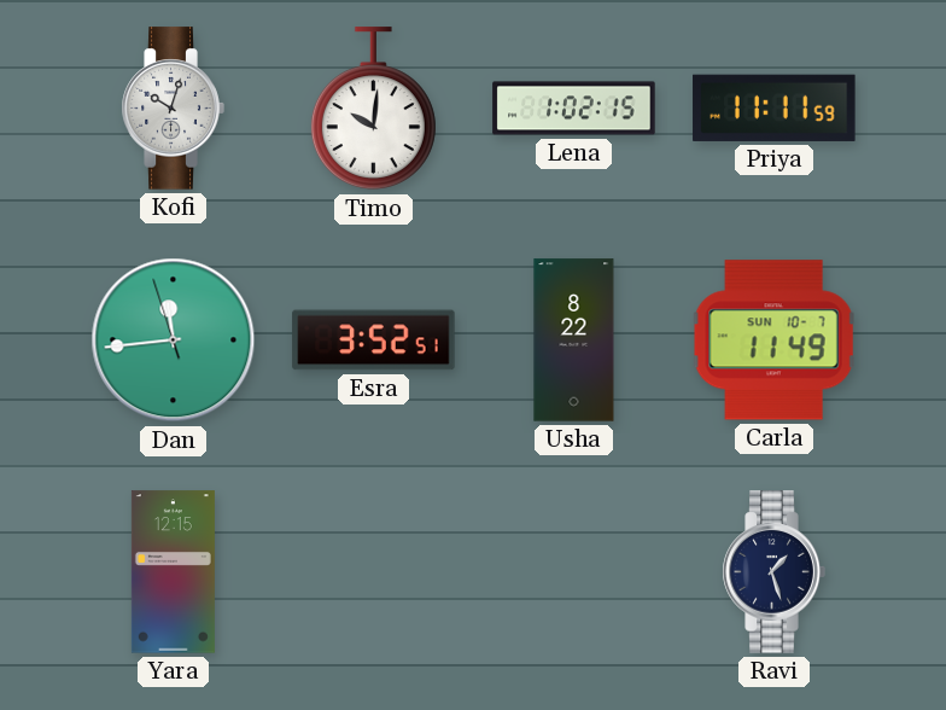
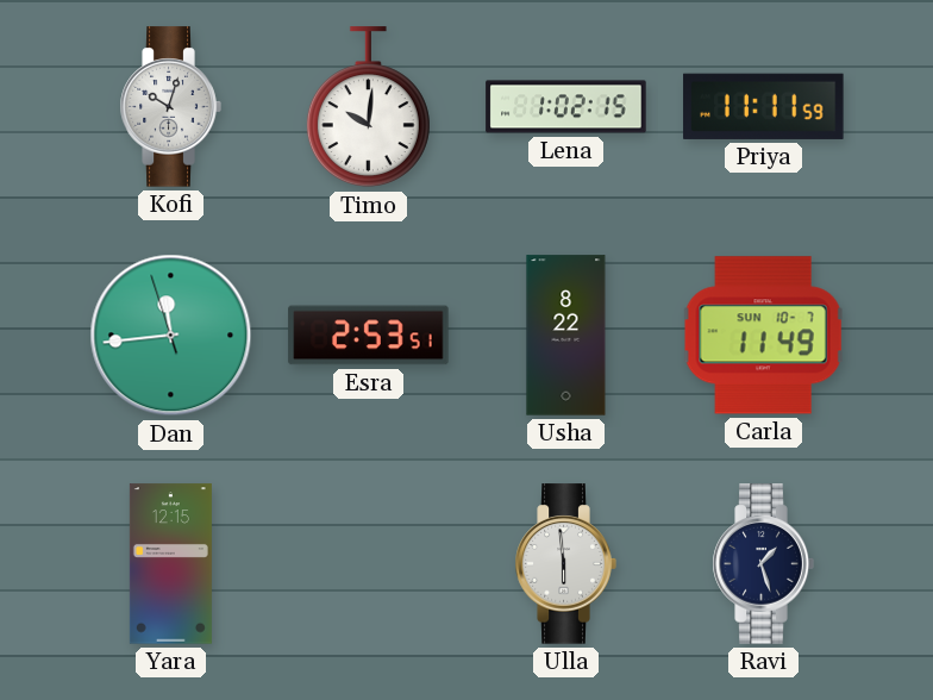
Esra: 3:52 -> 2:53
Ulla: none -> 5:59
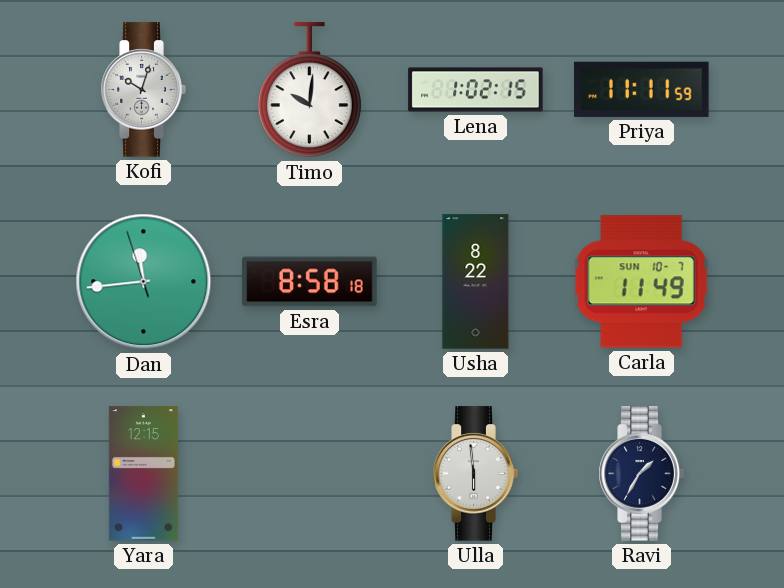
Esra: 2:53 -> 8:58
Ravi: 1:27 -> 1:35
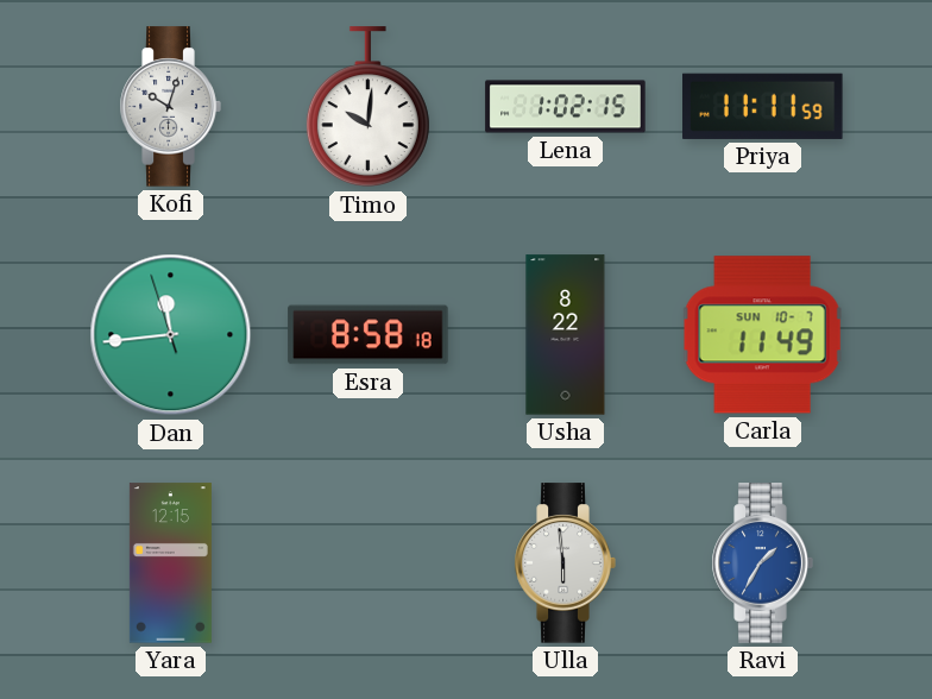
Ravi dial: navy -> blue
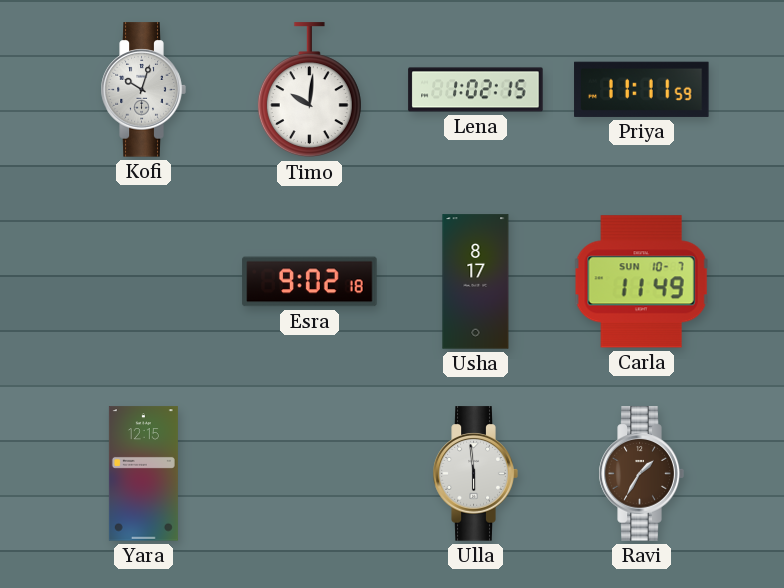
Dan: 11:43 -> none
Esra: 8:58 -> 9:02
Usha: 8:22 -> 8:17
Ravi dial: blue -> brown
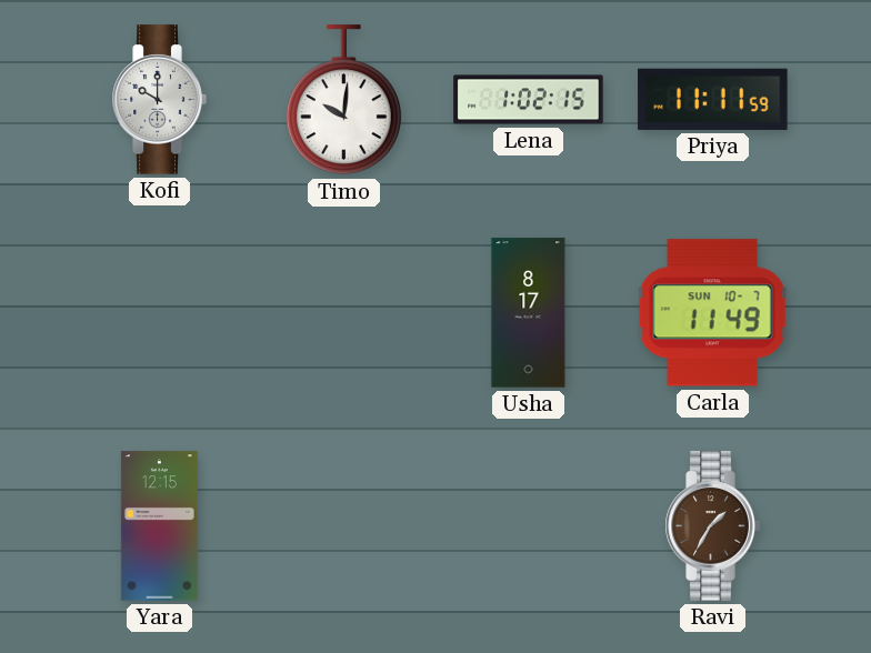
Kofi: 10:03 -> 10:00
Esra: 9:02 -> none
Ulla: 5:59 -> none
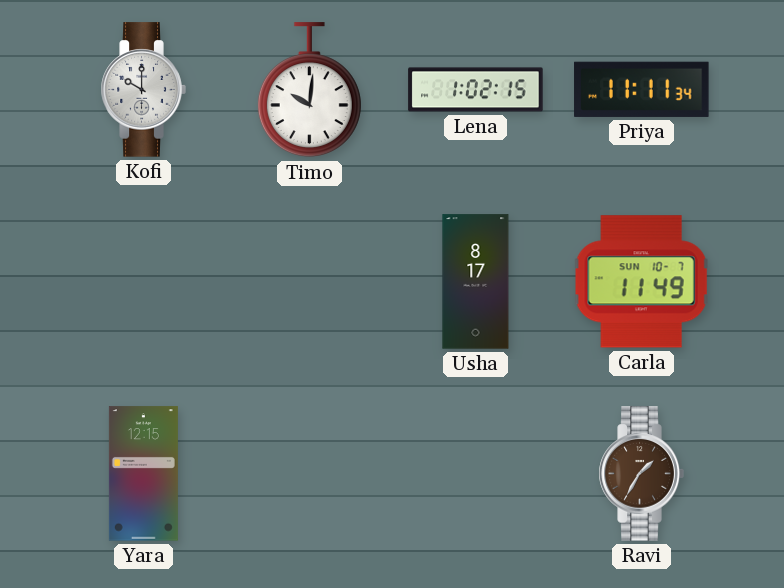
Priya: 11:11:59 -> 11:11:34
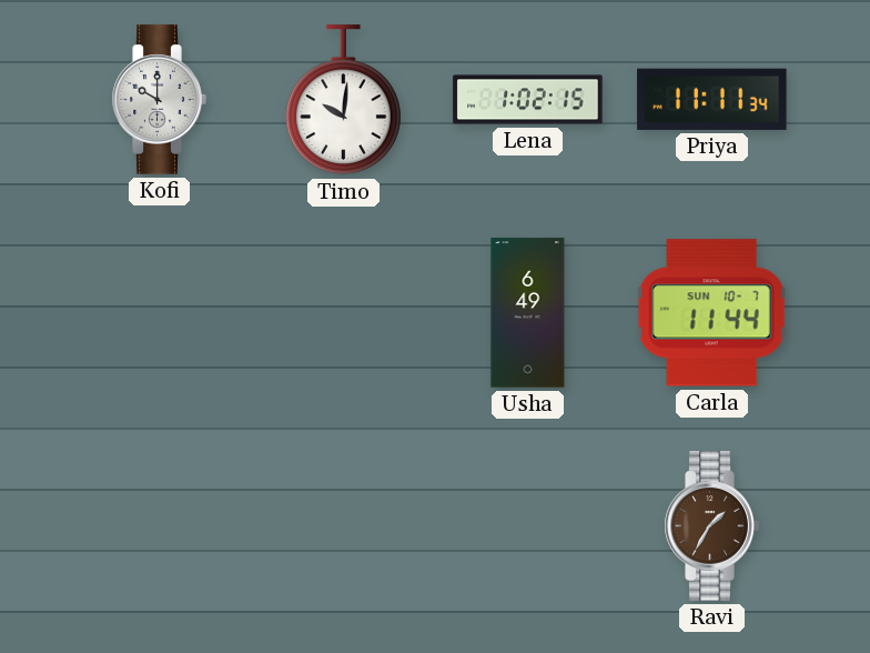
Usha: 8:17 -> 6:49
Carla: 11:49 -> 11:44
Yara: 12:15 -> none
